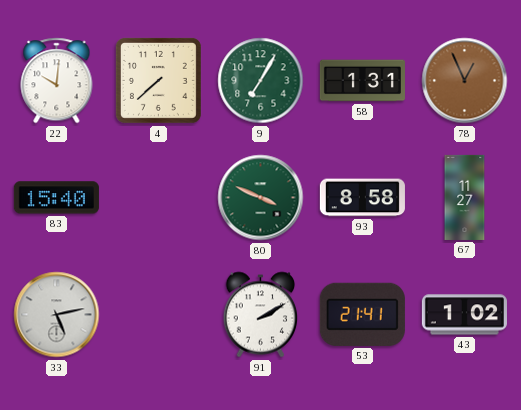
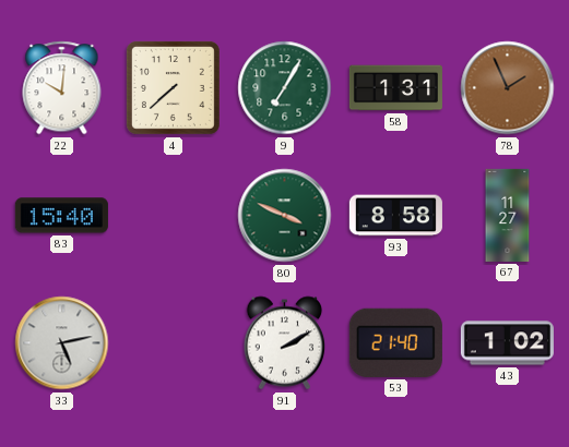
78: 12:56 -> 1:56
53: 21:41 -> 21:40
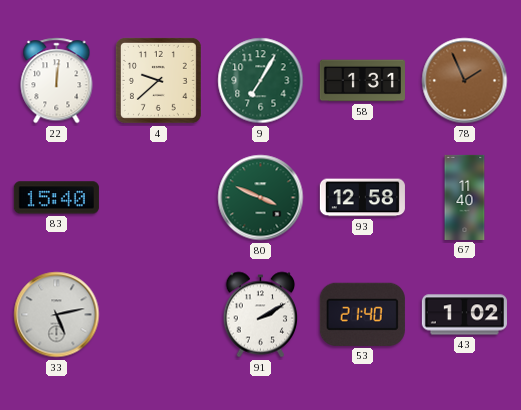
22: 10:01 -> 12:01
4: 7:38 -> 9:38
93: 8:58 -> 12:58
67: 11:27 -> 11:40
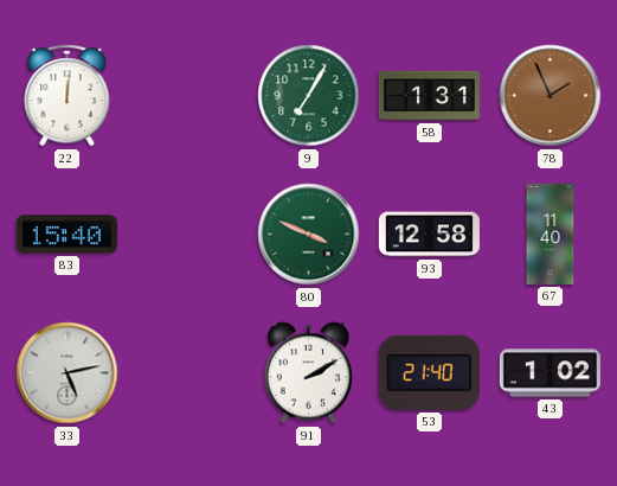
4: 9:38 -> none
